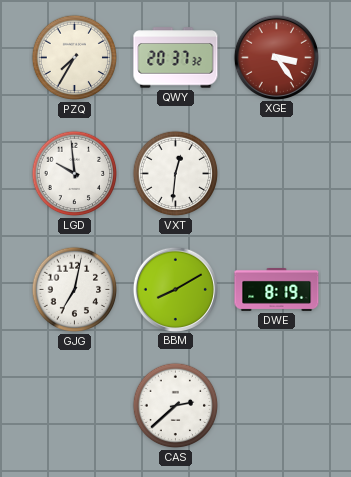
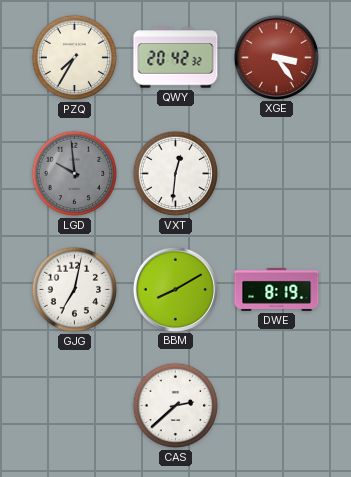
QWY: 20:37 -> 20:42
LGD dial: white -> grey
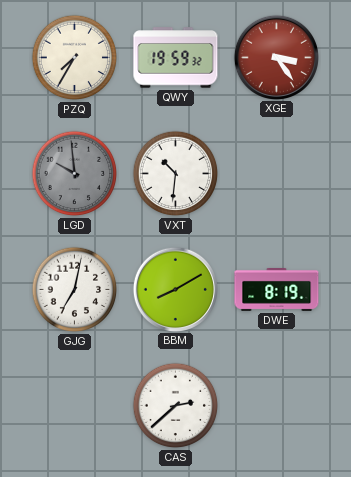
QWY: 20:42 -> 19:59
VXT: 12:31 -> 10:31
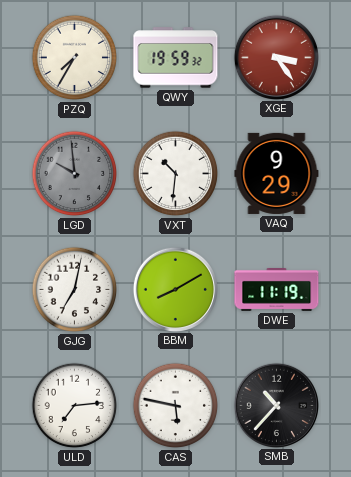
VAQ: none -> 9:29
DWE: 8:19 -> 11:19
ULD: none -> 7:14
CAS: 2:38 -> 5:47
SMB: none -> 10:37
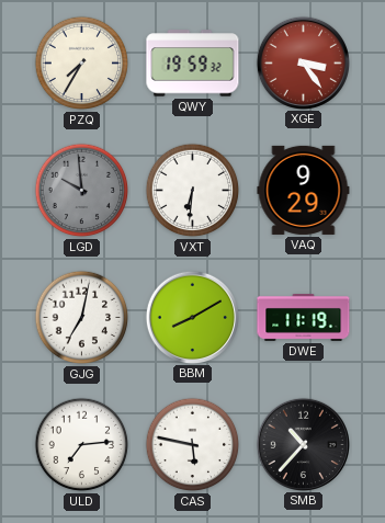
VXT: 10:31 -> 6:31
